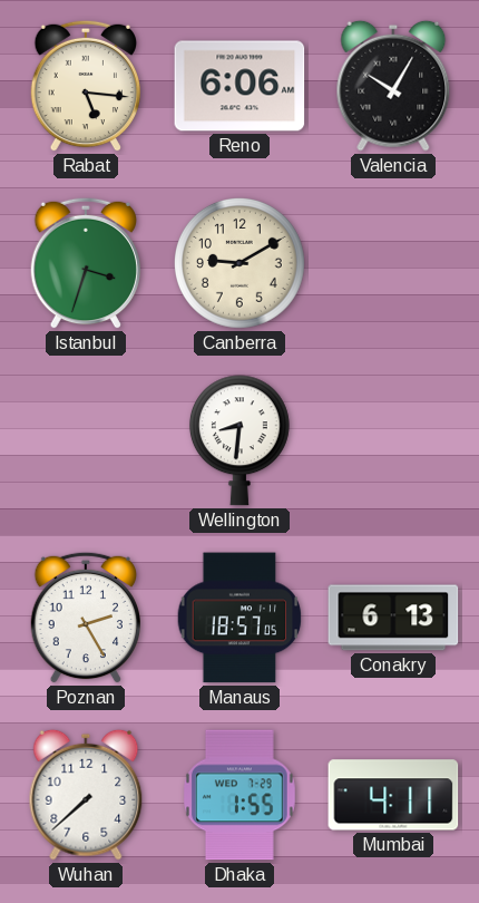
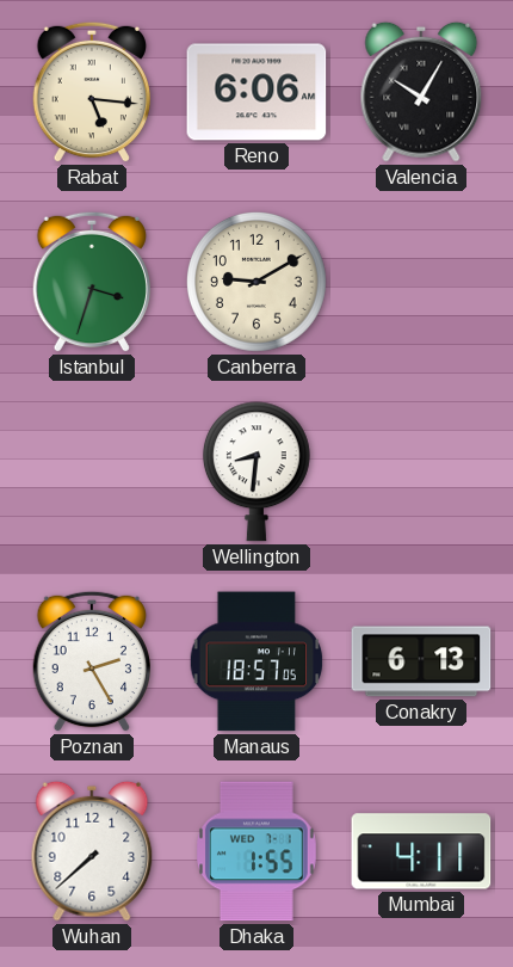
Dhaka date: WED 7-29 -> WED 7-1
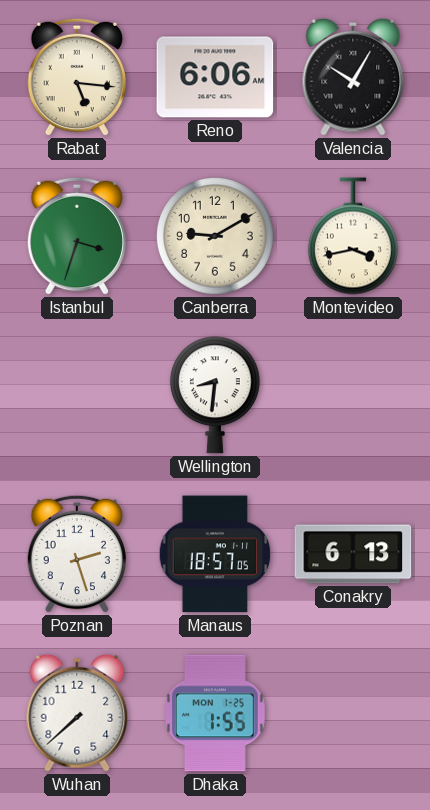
Montevideo: none -> 3:43
Poznan: 2:25 -> 2:27
Dhaka date: WED 7-1 -> MON 1-25
Mumbai: 4:11 -> none
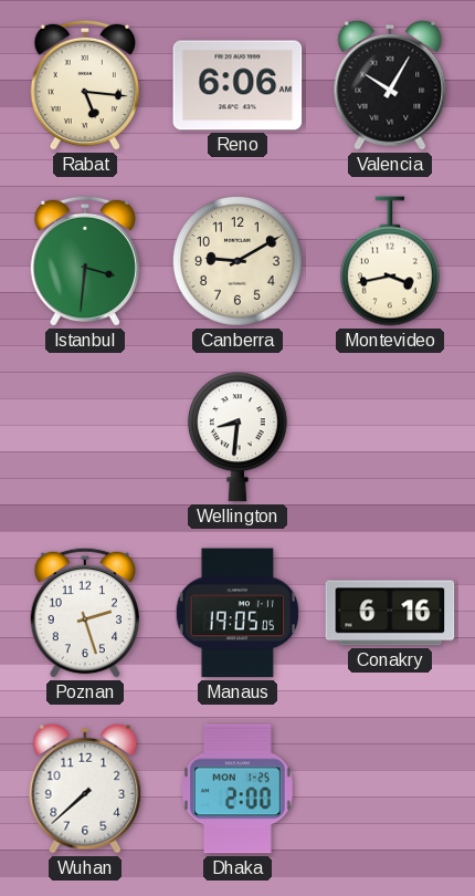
Istanbul: 3:33 -> 3:31
Manaus: 18:57 -> 19:05
Conakry: 6:13 -> 6:16
Dhaka: 1:55 -> 2:00
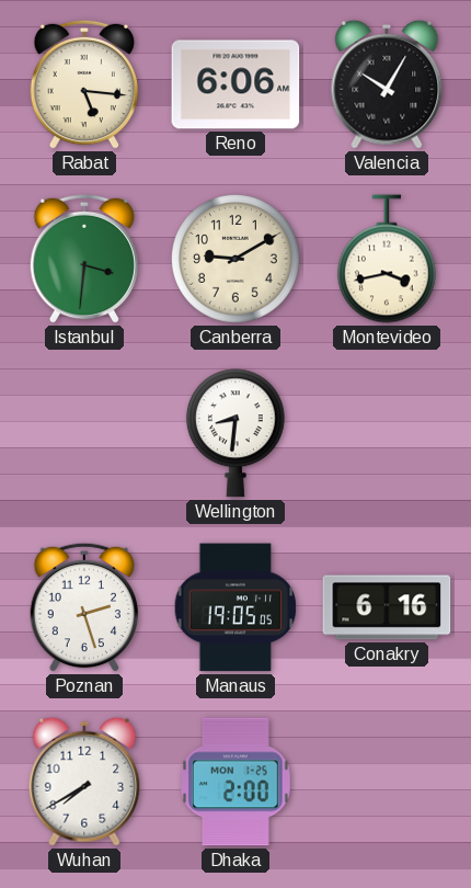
Wuhan: 7:38 -> 7:40
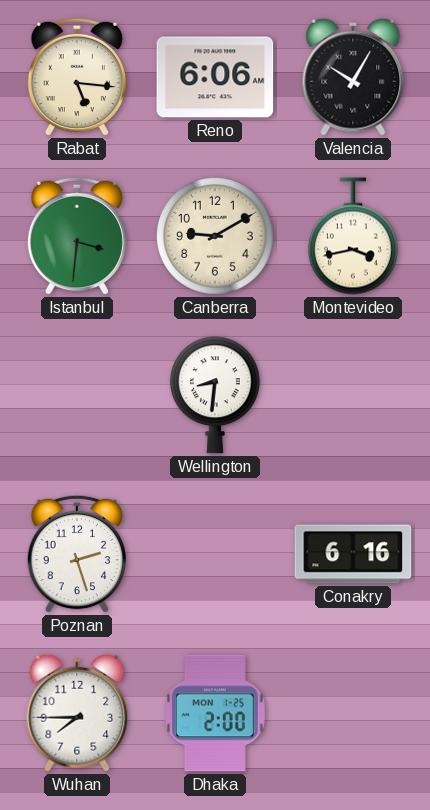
Manaus: 19:05 -> none
Wuhan: 7:40 -> 7:45
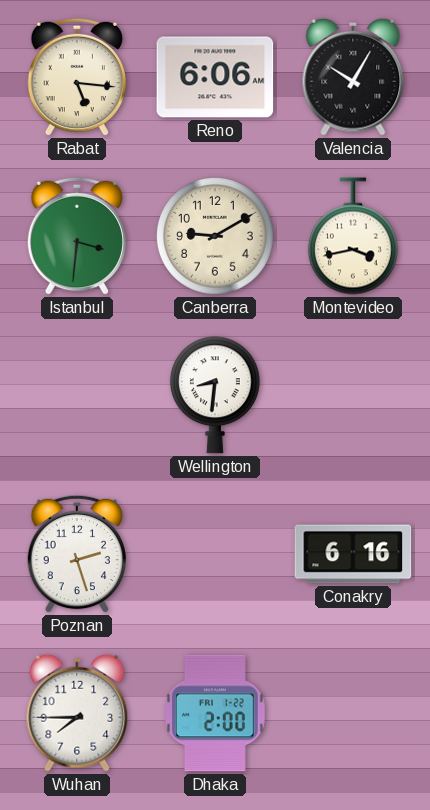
Dhaka date: MON 1-25 -> FRI 1-22
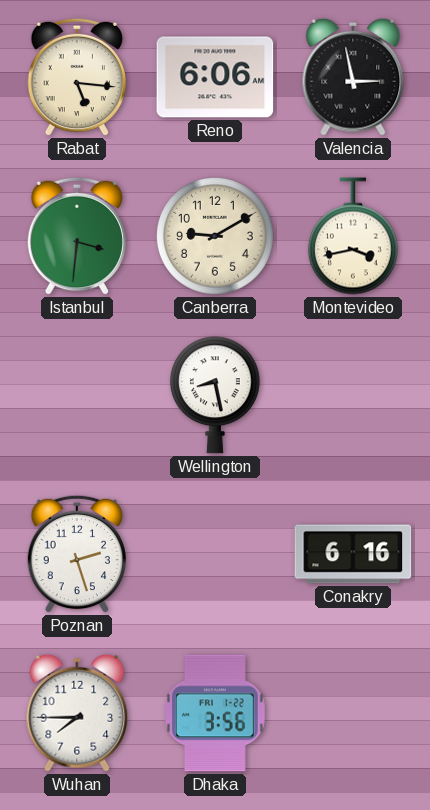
Valencia: 10:05 -> 2:58
Wellington: 8:31 -> 8:28
Dhaka: 2:00 -> 3:56
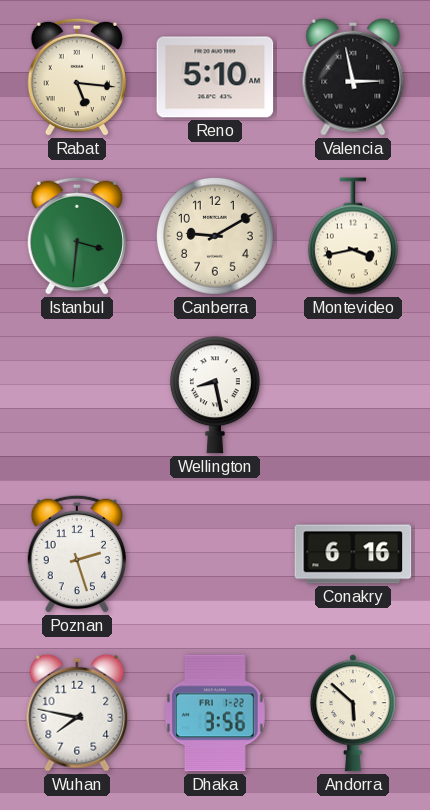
Reno: 6:06 -> 5:10
Wuhan: 7:45 -> 7:47
Andorra: none -> 5:52
